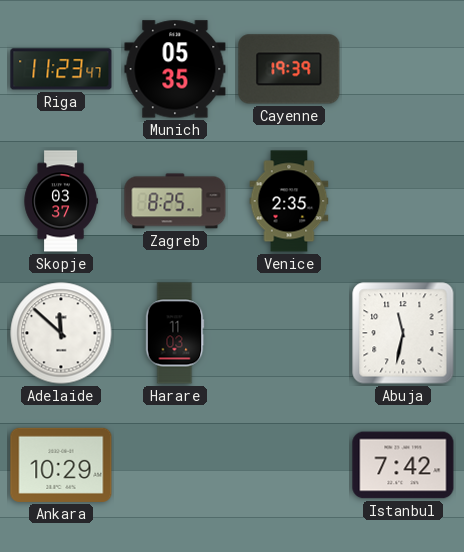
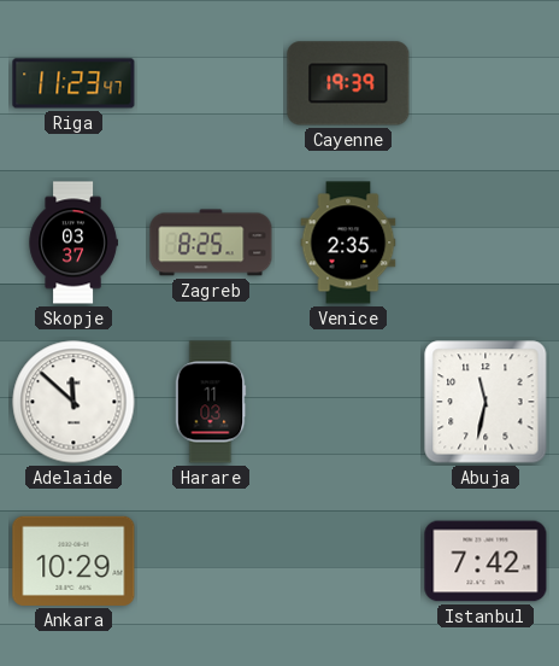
Munich: 05:35 -> none
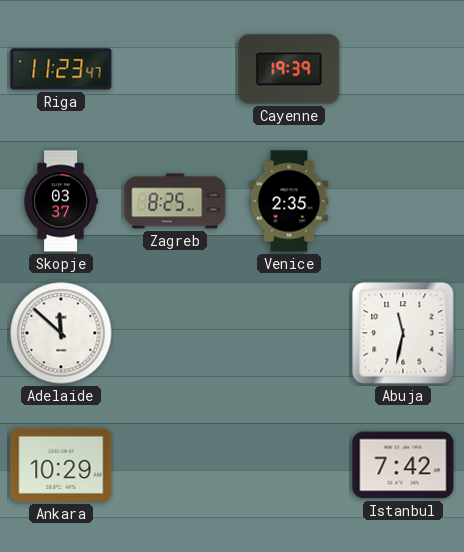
Harare: 11:03 -> none
